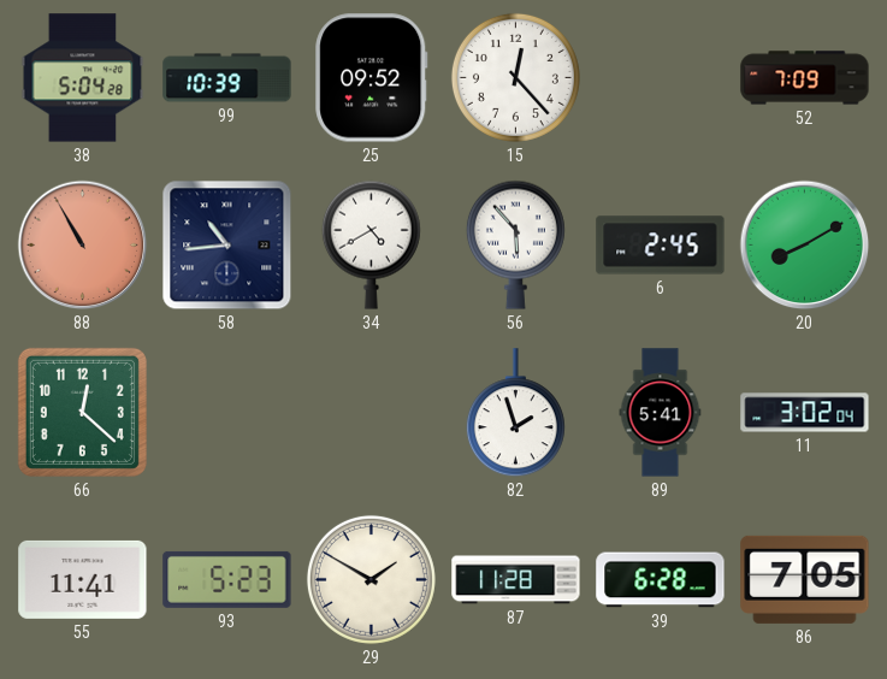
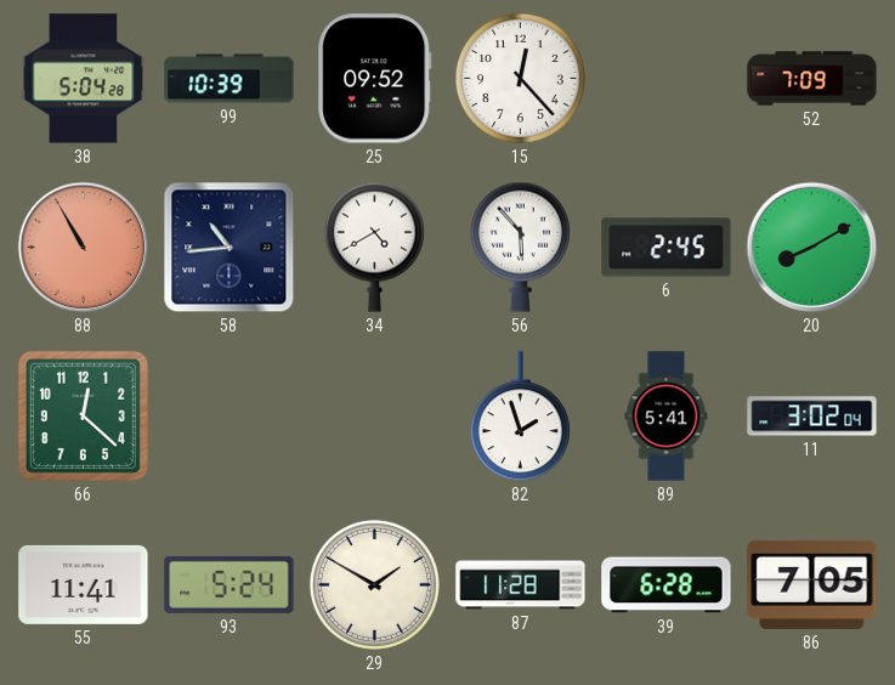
93: 5:23 -> 5:24
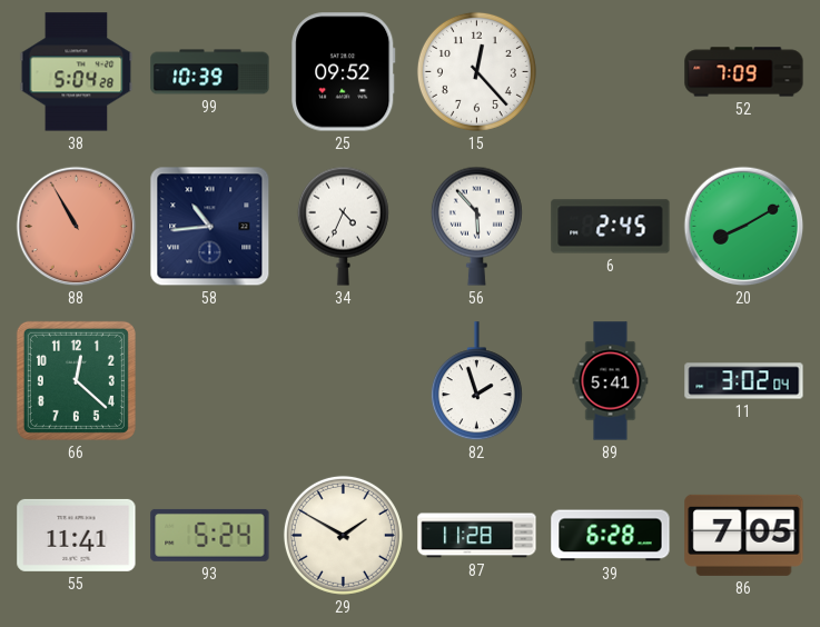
34: 4:40 -> 4:34
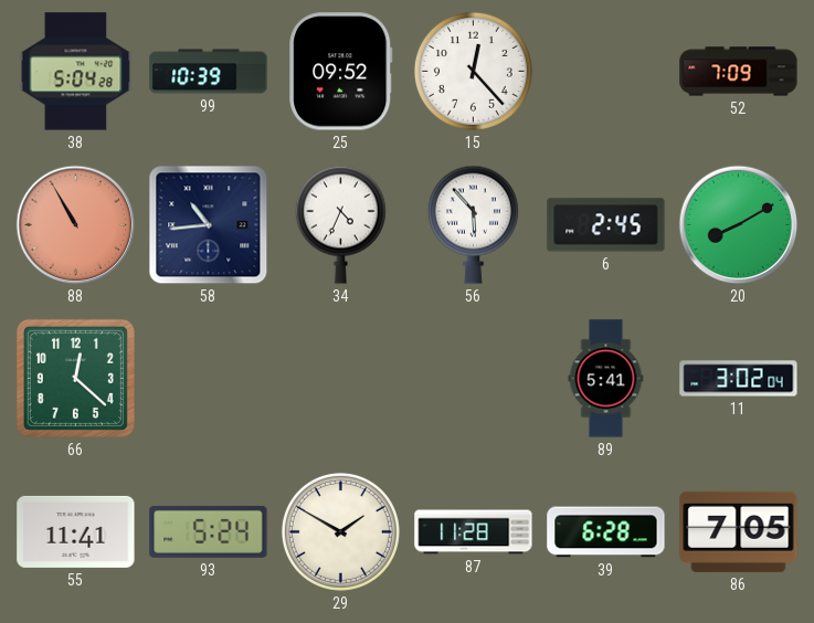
82: 1:57 -> none
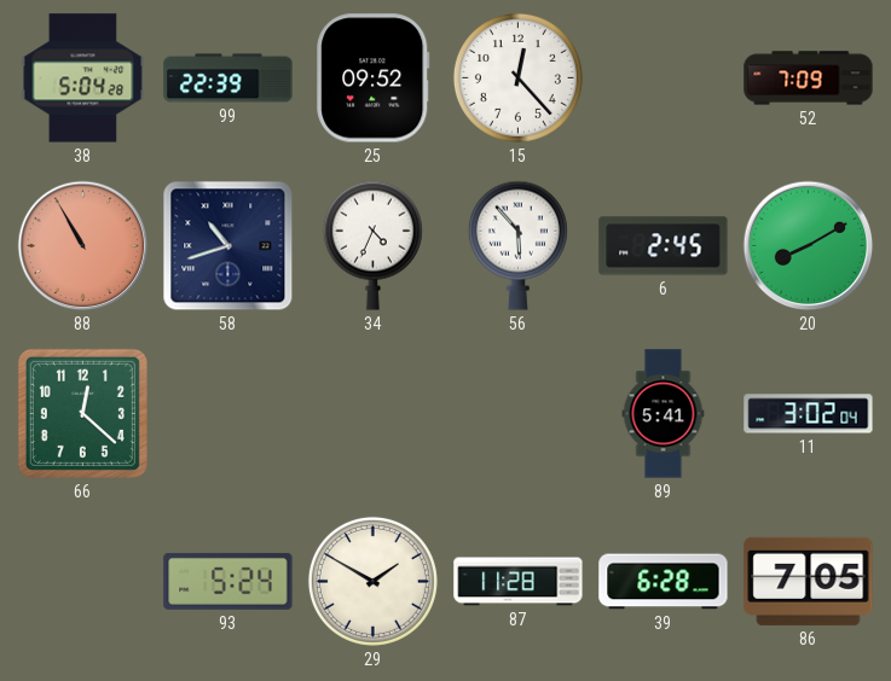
99: 10:39 -> 22:39
58: 10:44 -> 10:42
55: 11:41 -> none
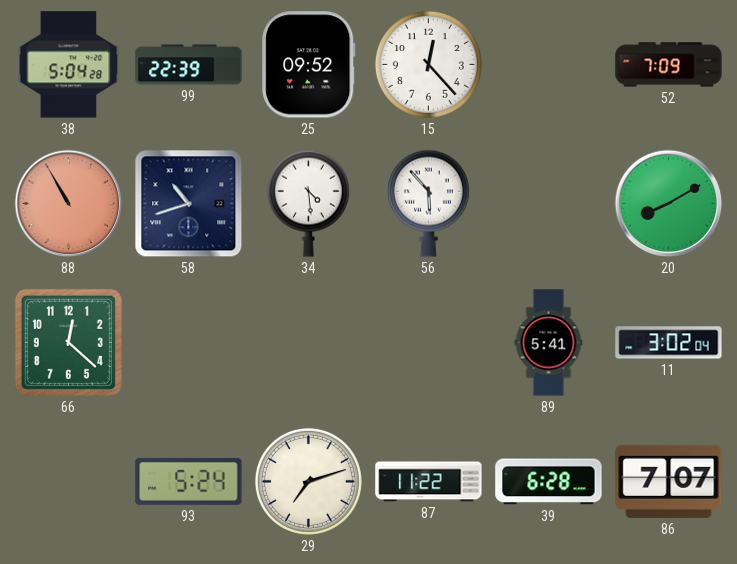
34: 4:34 -> 4:29
6: 2:45 -> none
29: 1:50 -> 7:12
87: 11:28 -> 11:22
86: 7:05 -> 7:07
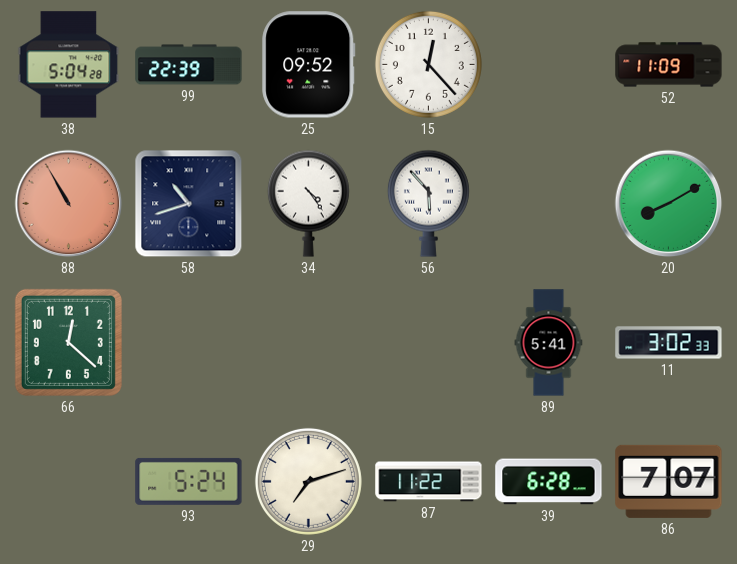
52: 7:09 -> 11:09
34: 4:29 -> 4:24
11: 3:02:04 -> 3:02:33
